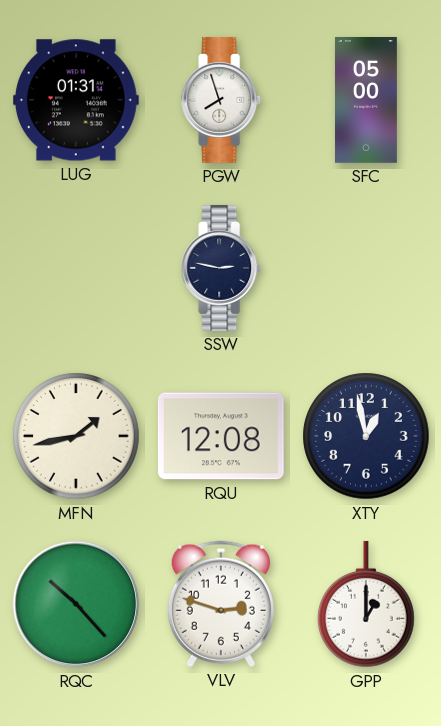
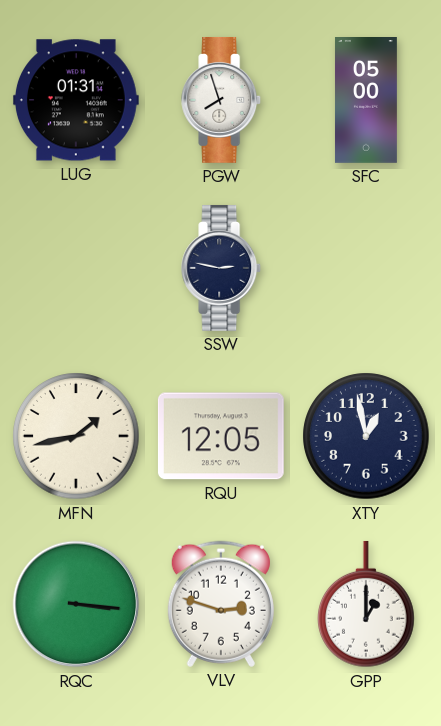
RQU: 12:08 -> 12:05
RQC: 10:23 -> 3:16
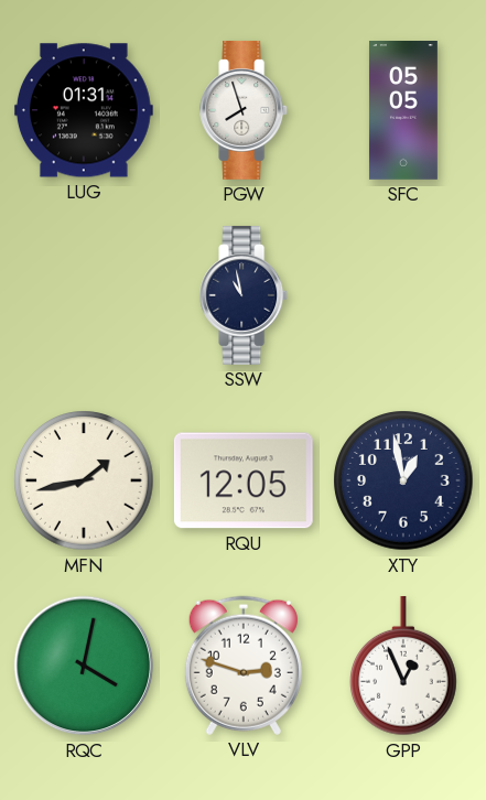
SFC: 05:00 -> 05:05
SSW: 2:47 -> 10:58
RQC: 3:16 -> 4:02
GPP: 1:00 -> 12:56
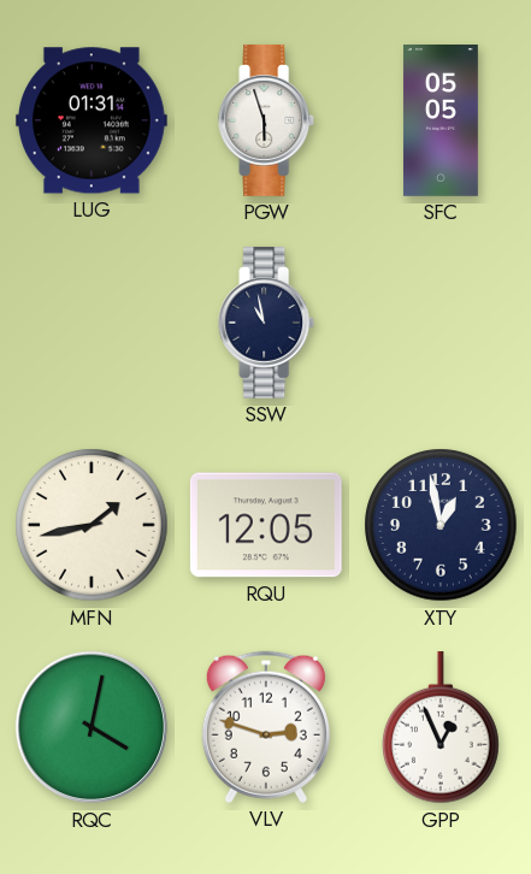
PGW: 7:57 -> 5:57
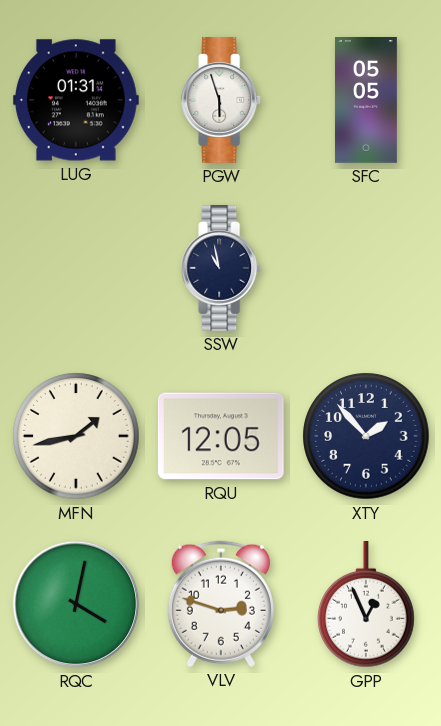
XTY: 12:58 -> 1:53
